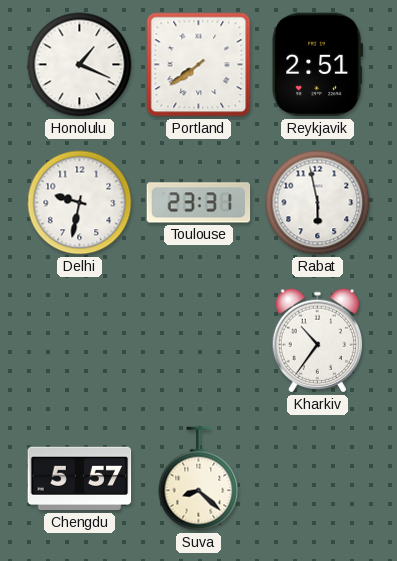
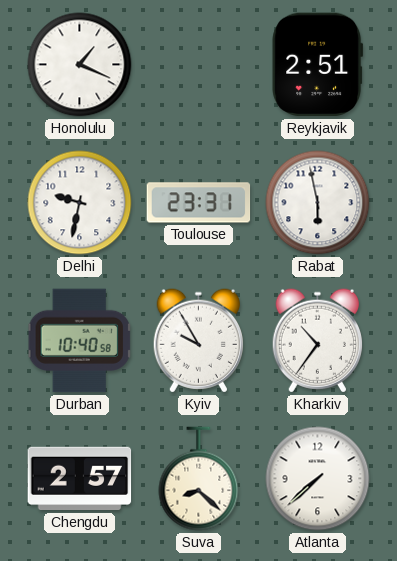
Portland: 7:39 -> none
Durban: none -> 10:40
Kyiv: none -> 9:55
Chengdu: 5:57 -> 2:57
Atlanta: none -> 7:38
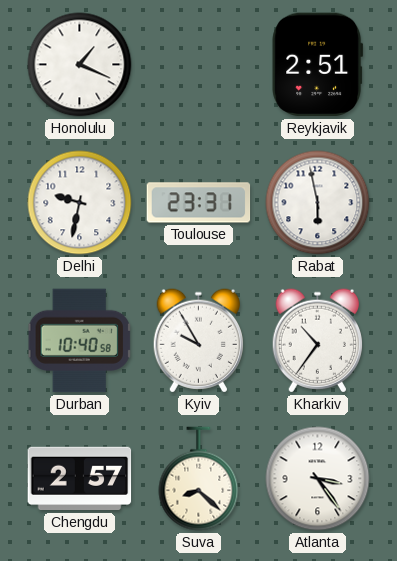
Atlanta: 7:38 -> 3:24
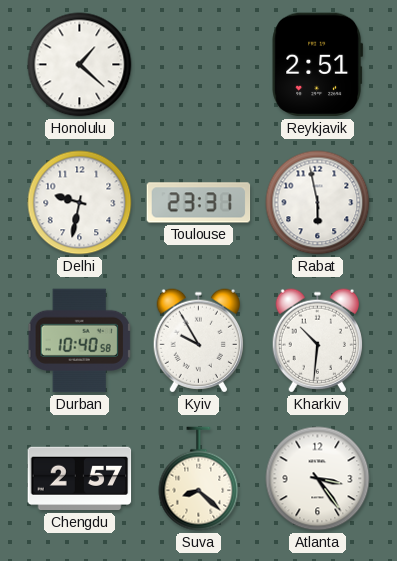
Honolulu: 1:19 -> 1:22
Kharkiv: 10:36 -> 10:31
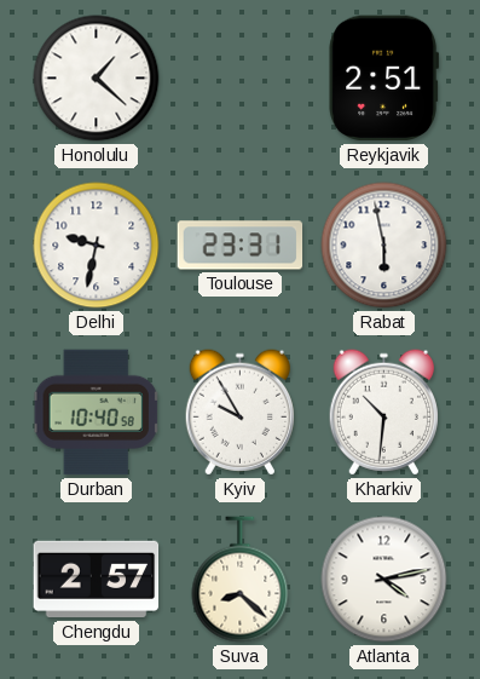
Atlanta: 3:24 -> 4:13
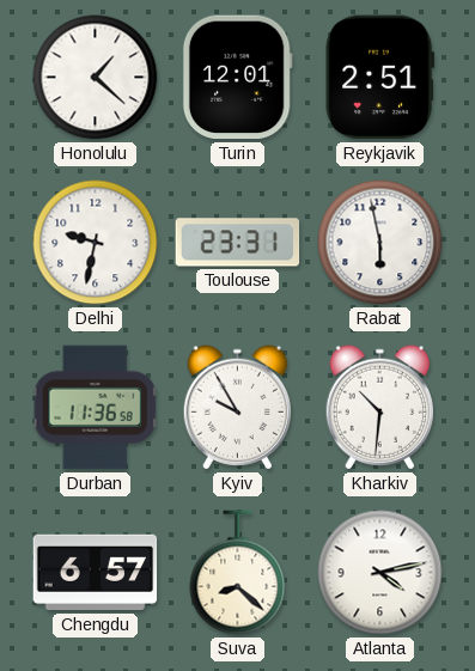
Turin: none -> 12:01
Durban: 10:40 -> 11:36
Chengdu: 2:57 -> 6:57
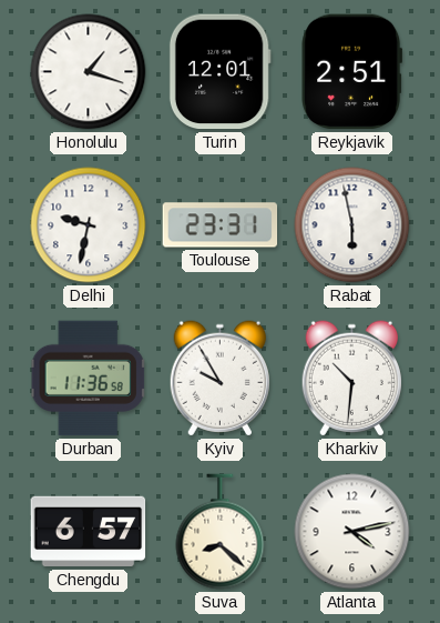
Honolulu: 1:22 -> 1:18
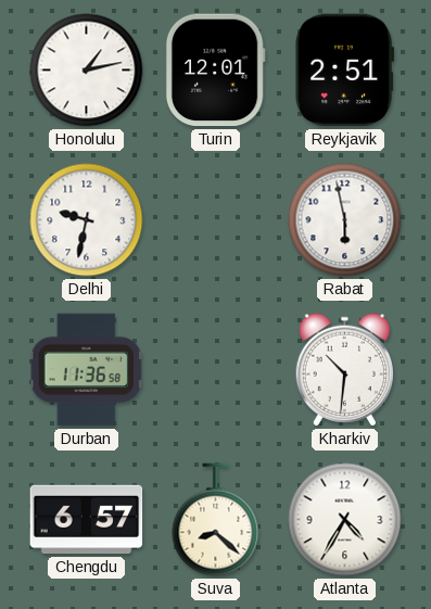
Honolulu: 1:18 -> 1:13
Toulouse: 23:31 -> none
Kyiv: 9:55 -> none
Atlanta: 4:13 -> 4:35
